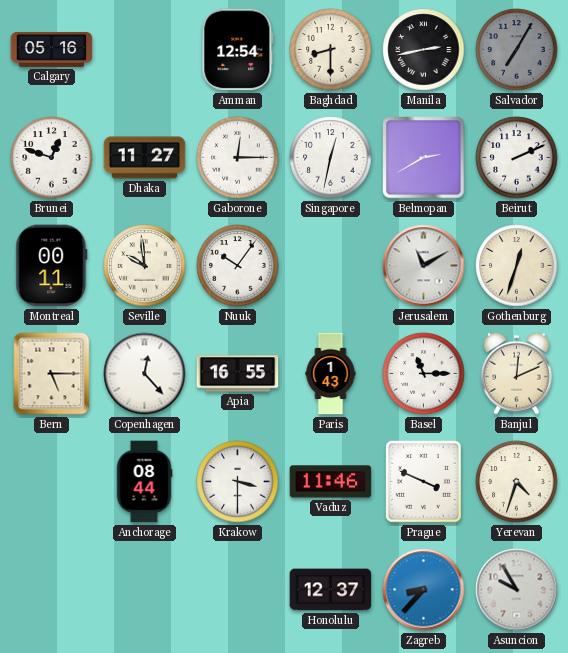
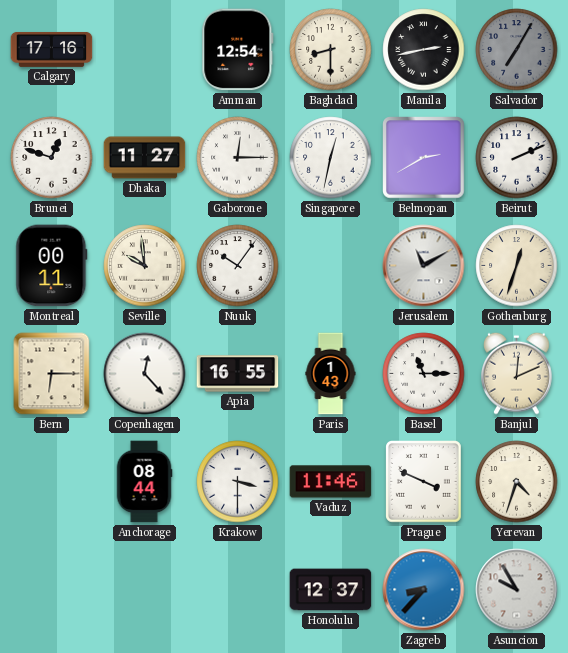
Calgary: 05:16 -> 17:16
Bern: 5:15 -> 6:15
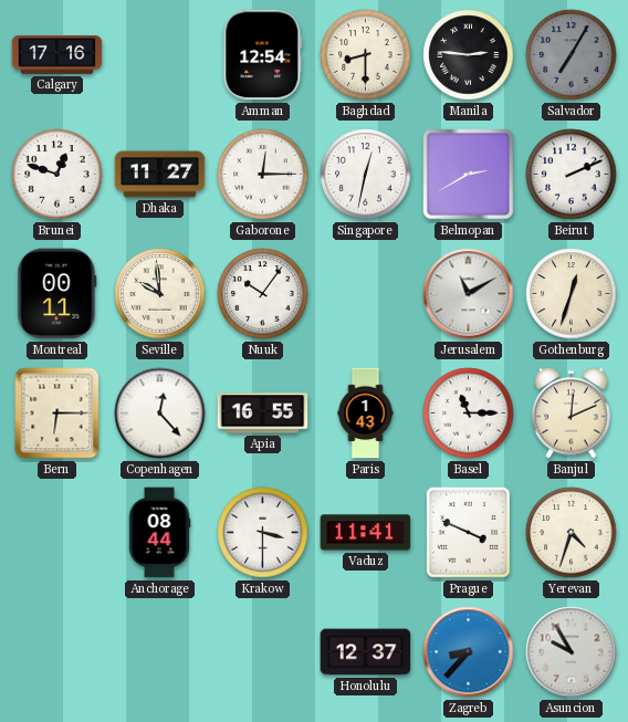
Manila: 2:43 -> 2:46
Vaduz: 11:46 -> 11:41
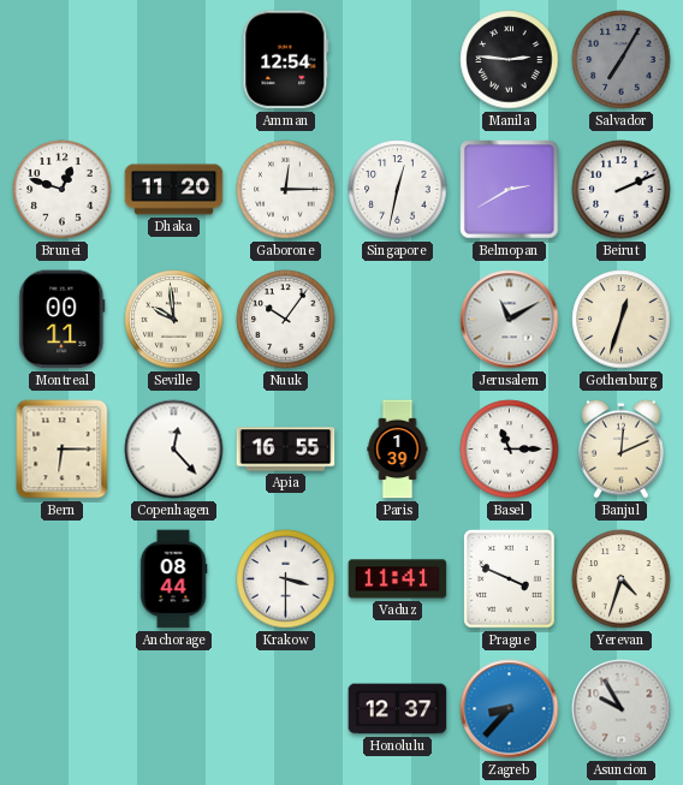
Calgary: 17:16 -> none
Baghdad: 8:30 -> none
Dhaka: 11:27 -> 11:20
Paris: 1:43 -> 1:39
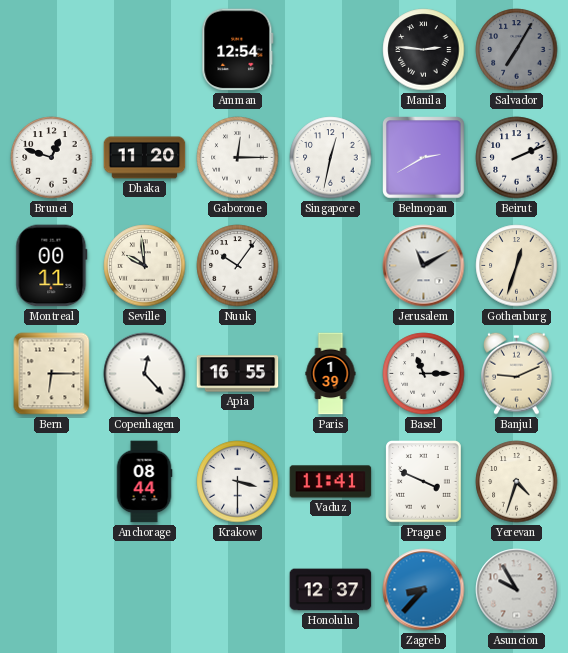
Banjul: 12:11 -> 9:11
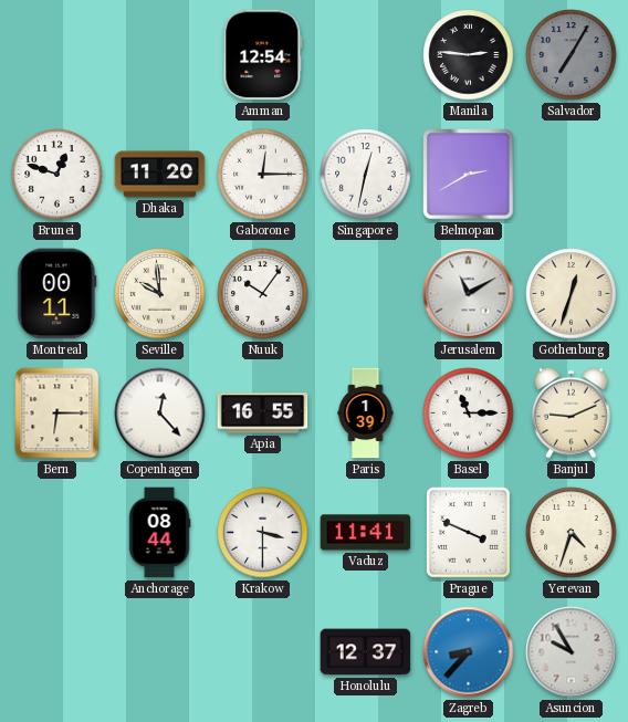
Beirut: 2:11 -> none
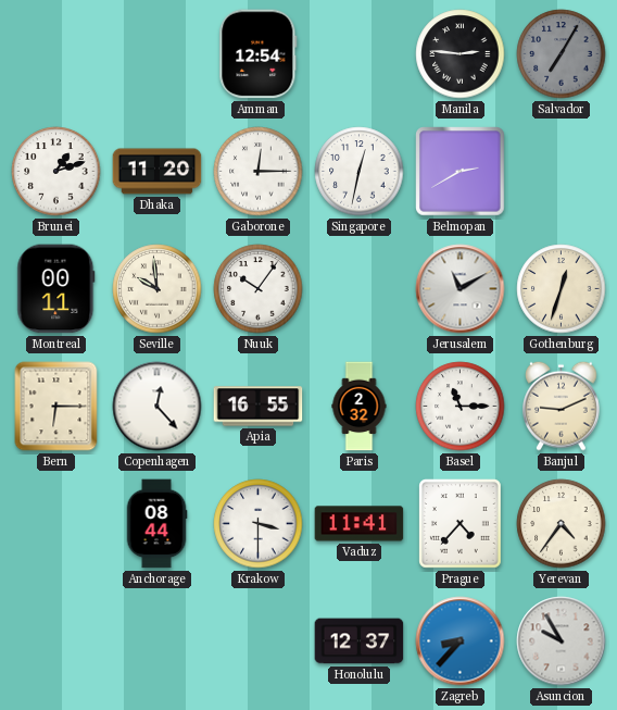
Brunei: 12:48 -> 1:12
Paris: 1:39 -> 2:32
Prague: 3:49 -> 4:37
Yerevan: 4:33 -> 4:36
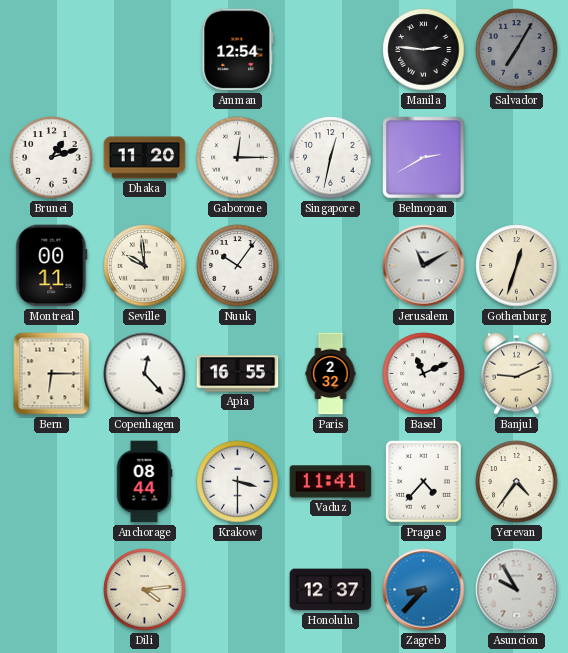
Basel: 11:15 -> 11:11
Dili: none -> 4:14
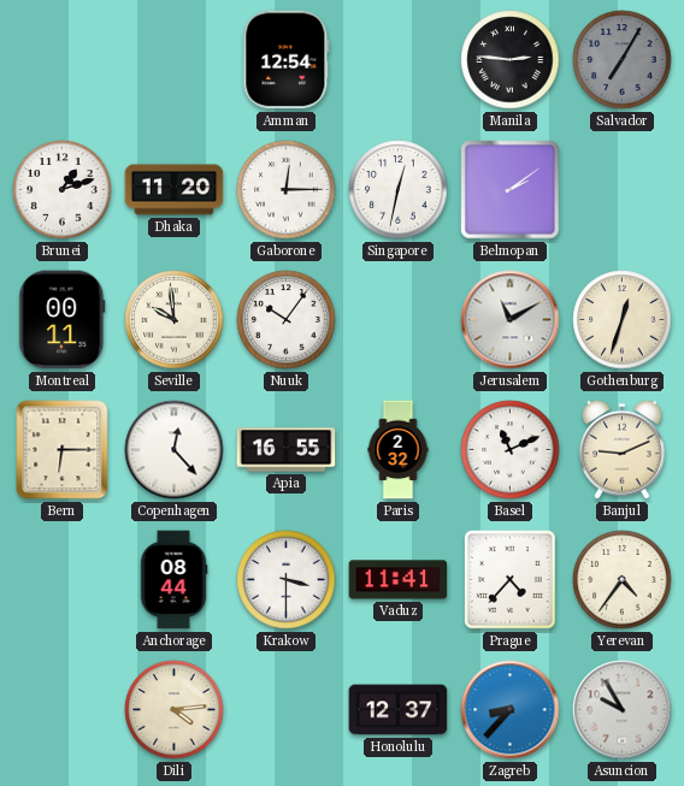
Belmopan: 2:40 -> 2:09
